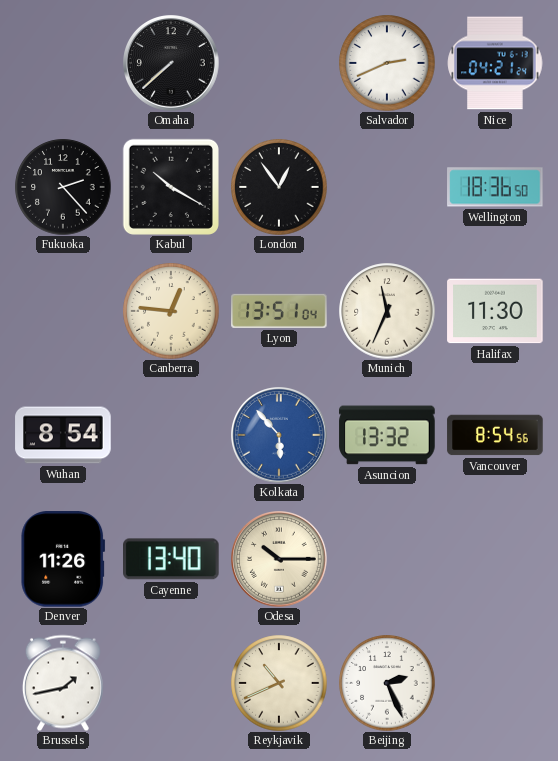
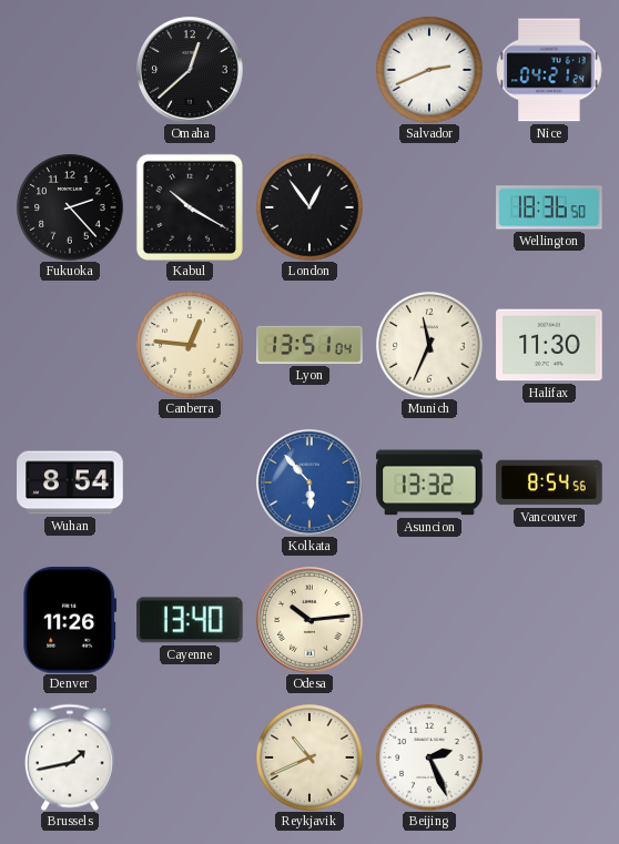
Omaha: 7:38 -> 12:38
Odesa: 10:15 -> 10:14
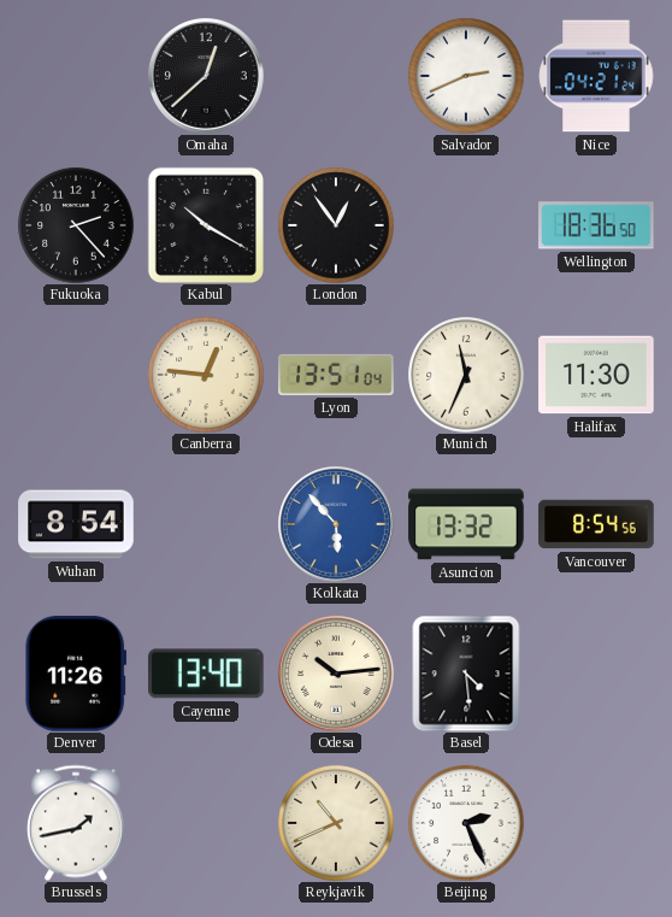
Basel: none -> 4:29
